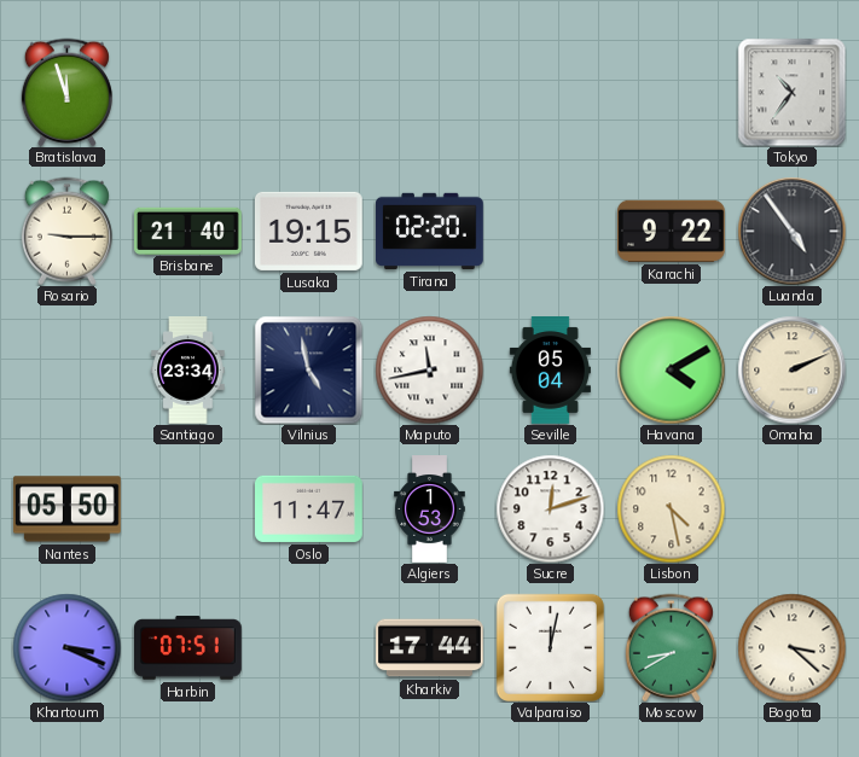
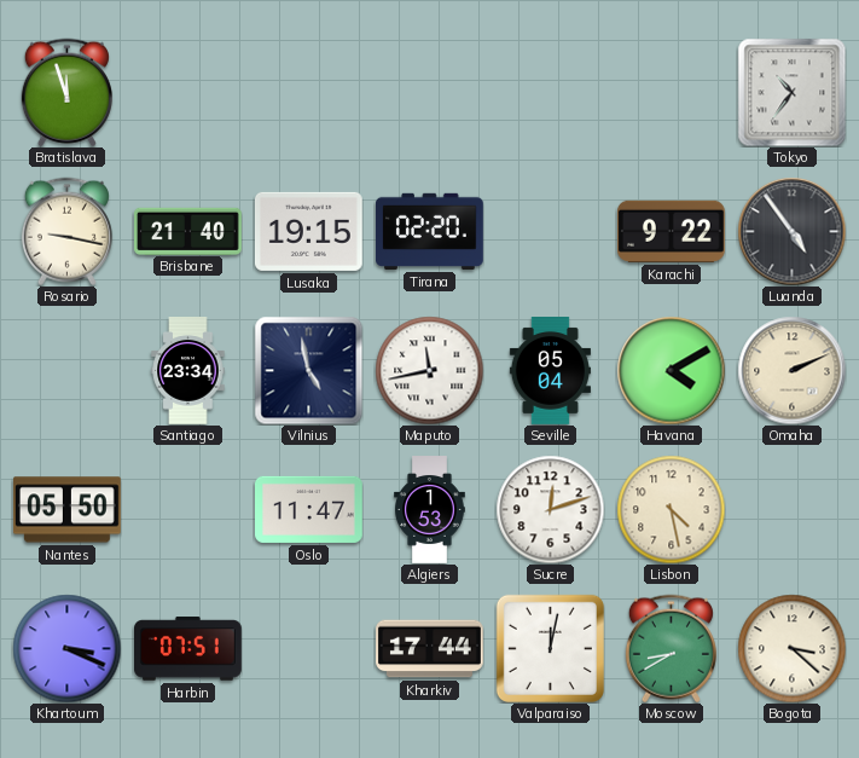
Rosario: 9:15 -> 9:17
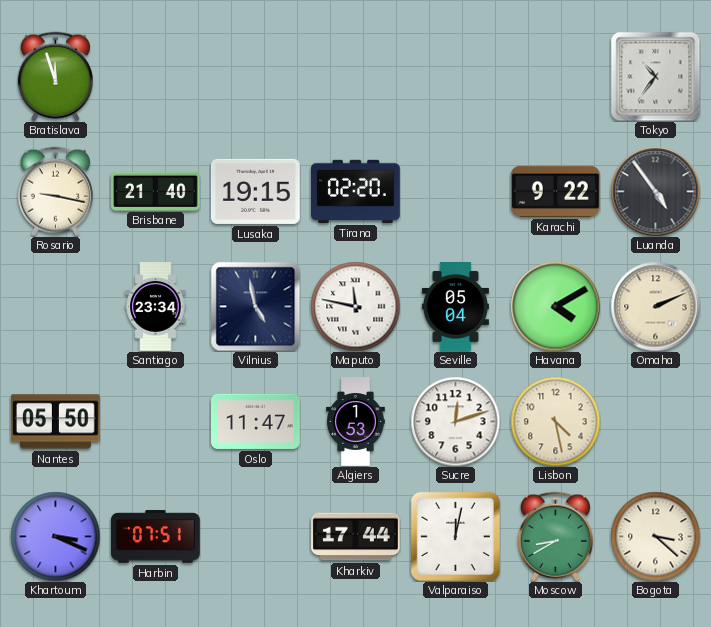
Maputo: 11:43 -> 11:47
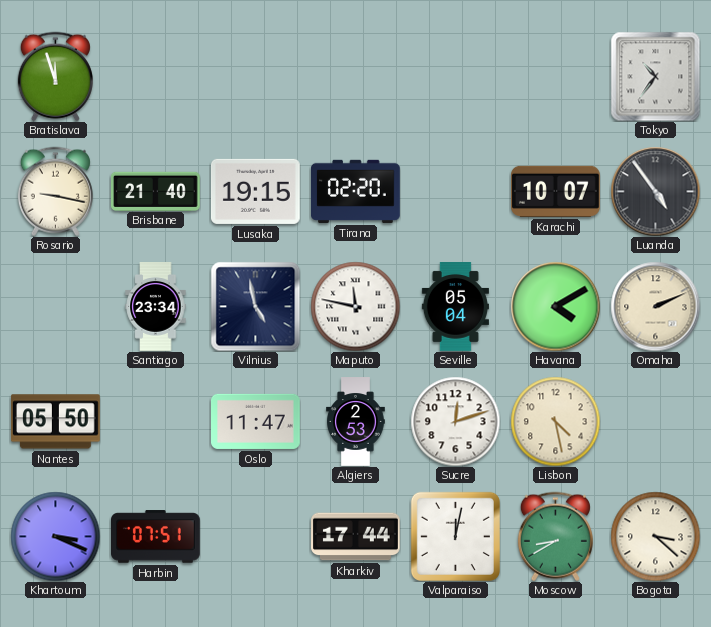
Karachi: 9:22 -> 10:07
Algiers: 1:53 -> 2:53
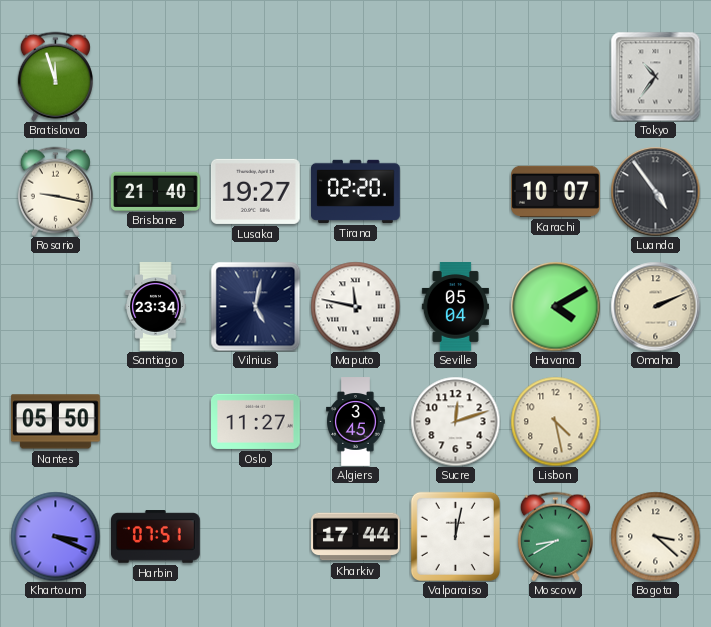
Lusaka: 19:15 -> 19:27
Vilnius: 4:58 -> 5:02
Oslo: 11:47 -> 11:27
Algiers: 2:53 -> 3:45
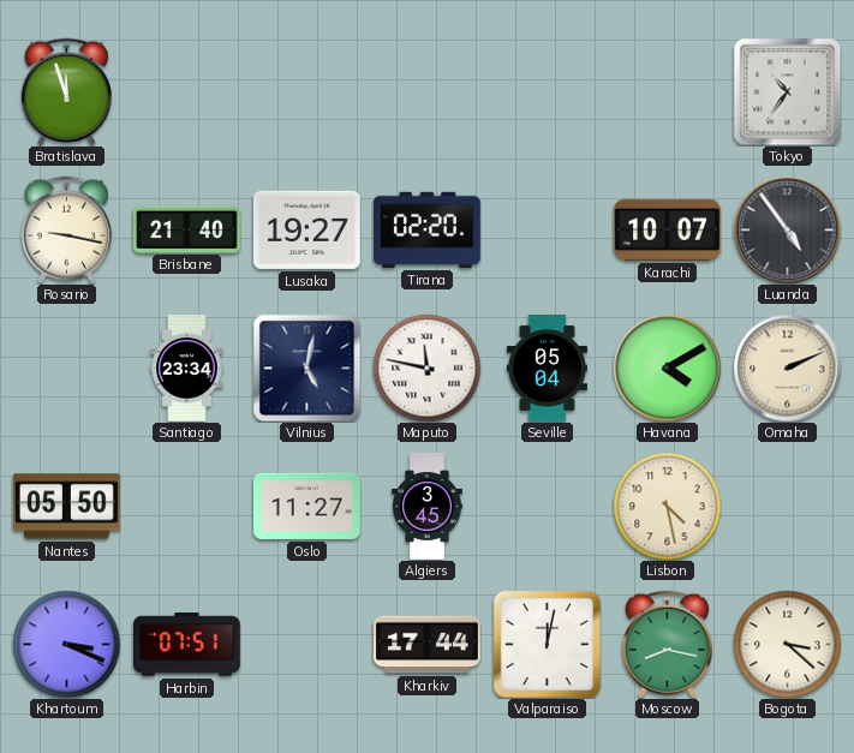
Sucre: 12:12 -> none
Moscow: 8:40 -> 8:17
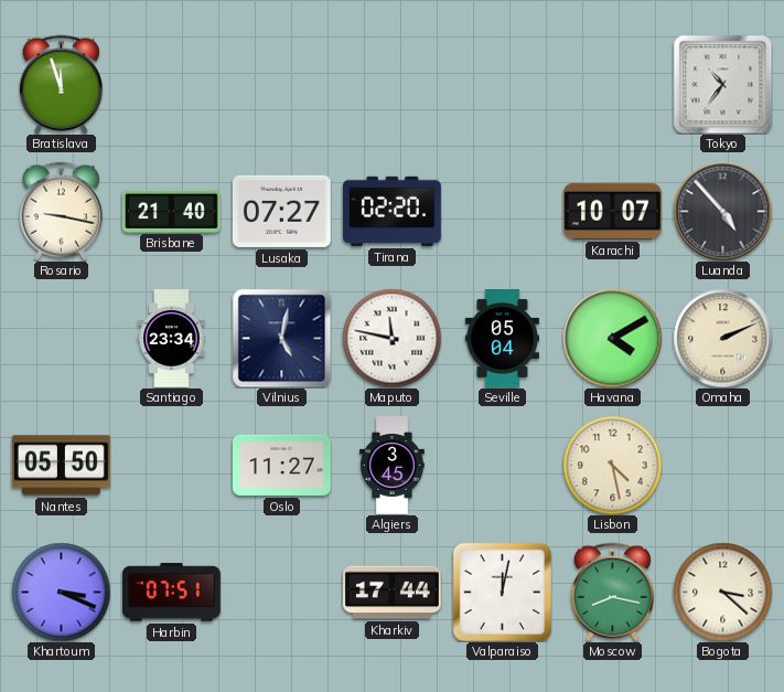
Lusaka: 19:27 -> 07:27
Luanda: 4:54 -> 4:53
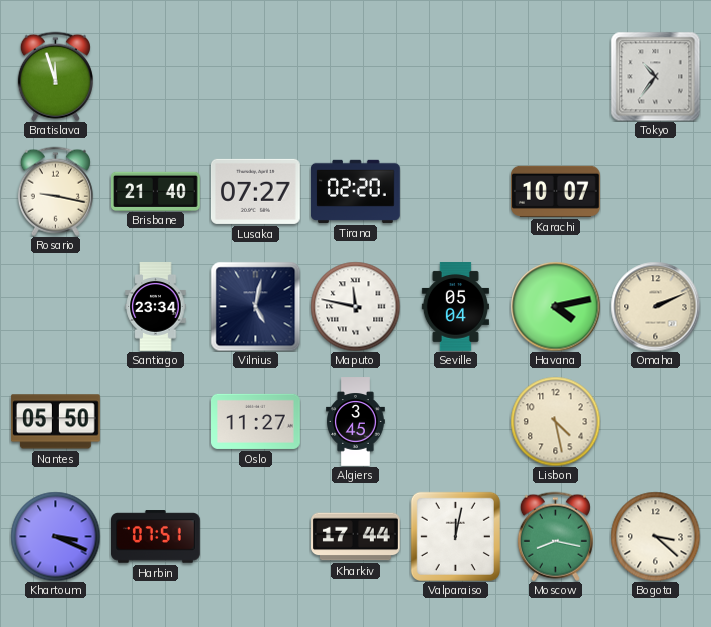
Luanda: 4:53 -> none
Havana: 4:10 -> 4:13
